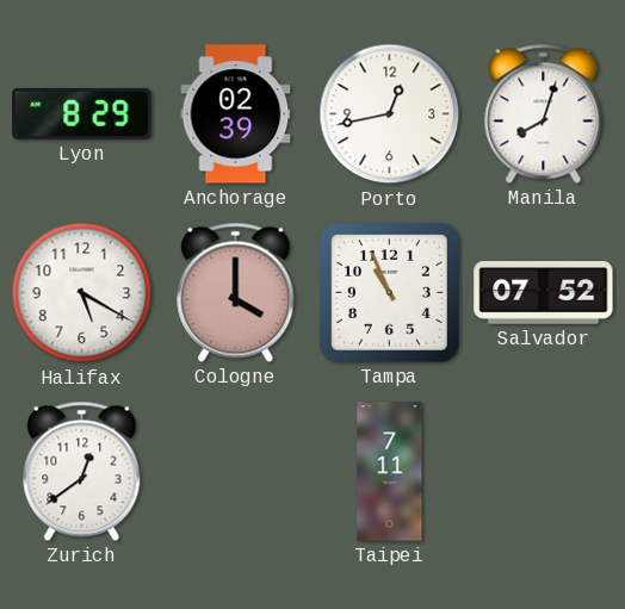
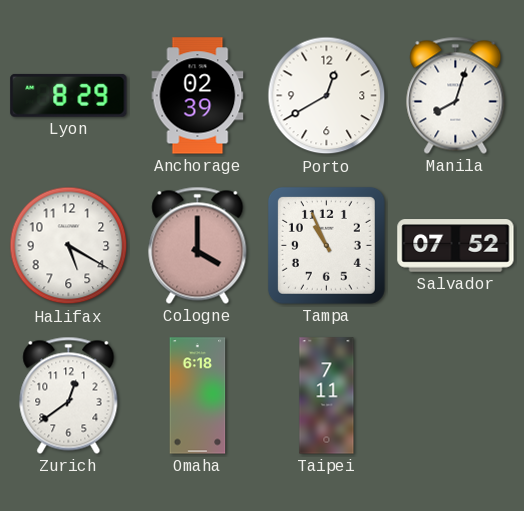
Porto: 12:43 -> 12:40
Omaha: none -> 6:18
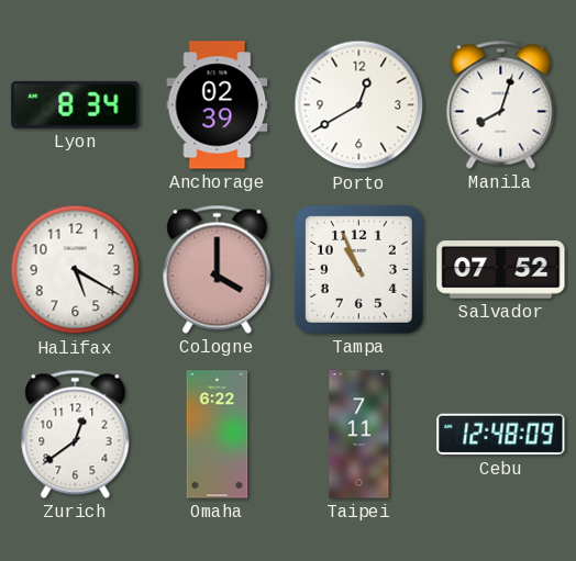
Lyon: 8:29 -> 8:34
Omaha: 6:18 -> 6:22
Cebu: none -> 12:48
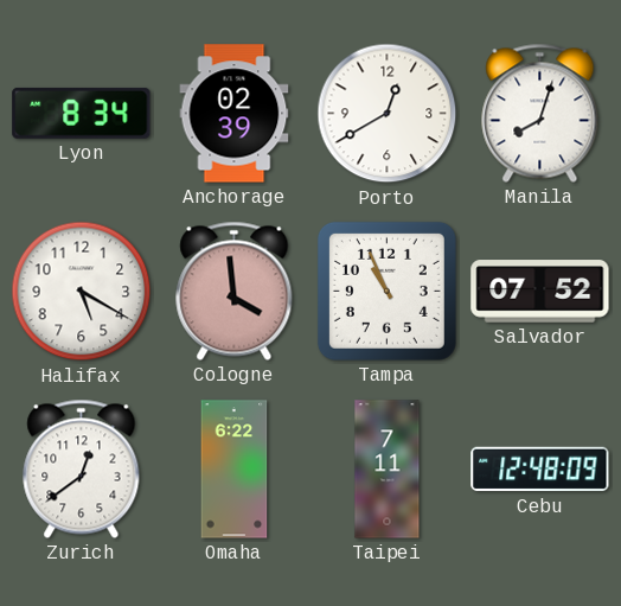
Cologne: 4:00 -> 3:59
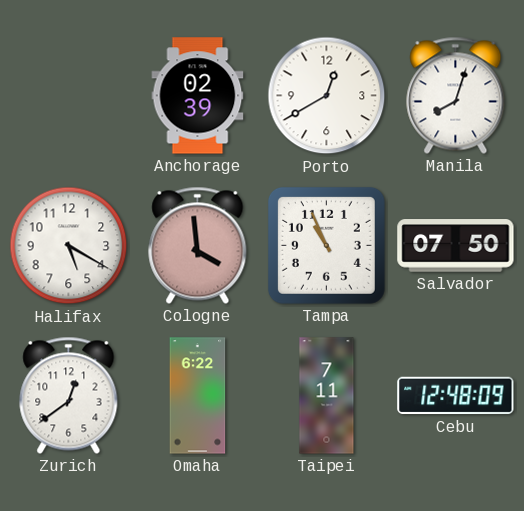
Lyon: 8:34 -> none
Salvador: 07:52 -> 07:50
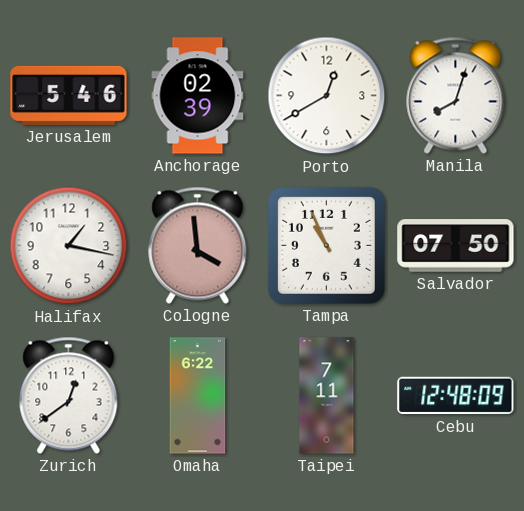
Jerusalem: none -> 5:46
Halifax: 5:20 -> 1:17
